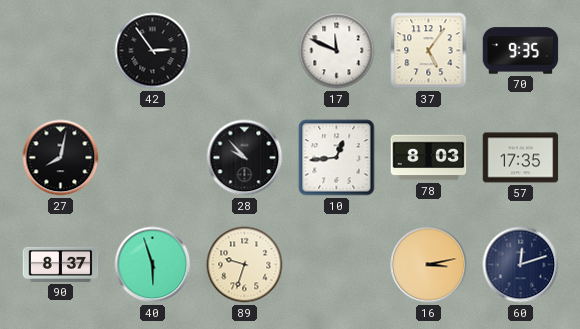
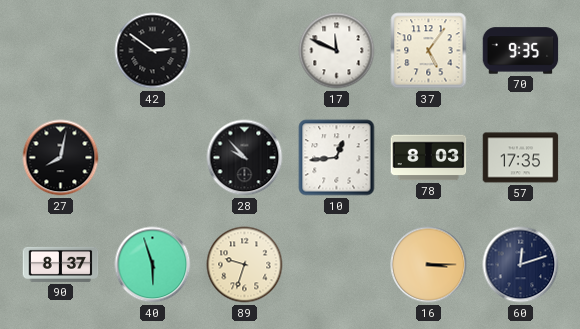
42: 2:54 -> 2:51
16: 3:13 -> 3:15
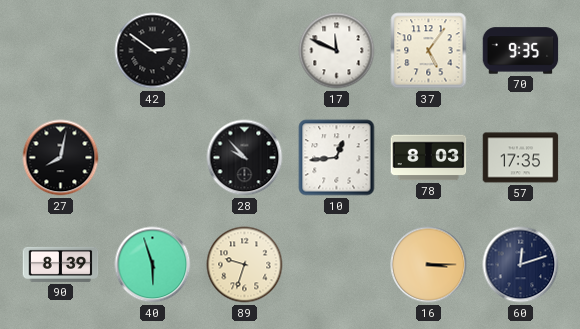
90: 8:37 -> 8:39
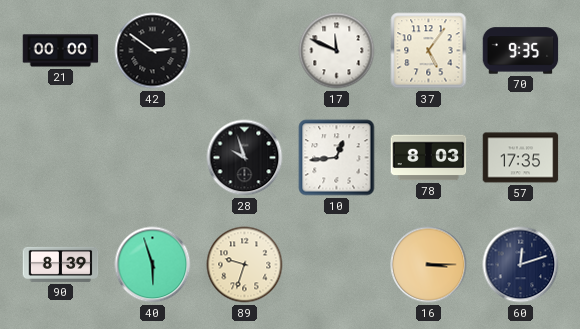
21: none -> 00:00
27: 8:02 -> none
28: 9:53 -> 9:57
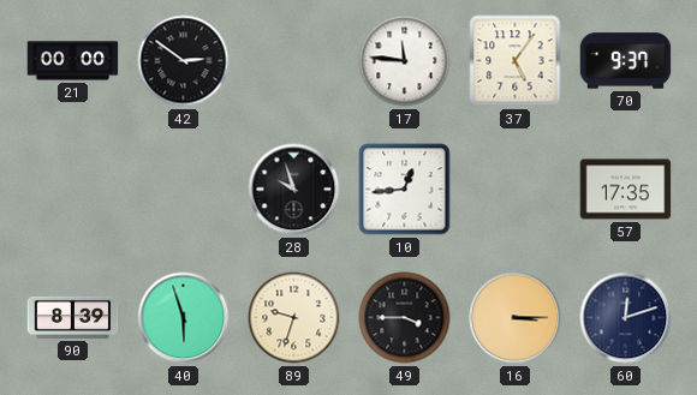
17: 11:49 -> 11:46
70: 9:35 -> 9:37
78: 8:03 -> none
49: none -> 3:45
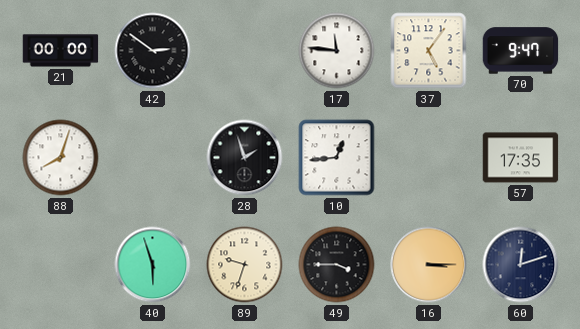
70: 9:37 -> 9:47
88: none -> 8:03
28: 9:57 -> 1:57
90: 8:39 -> none
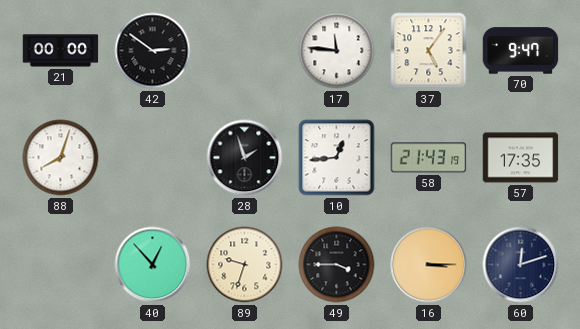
58: none -> 21:43
40: 5:57 -> 12:53
